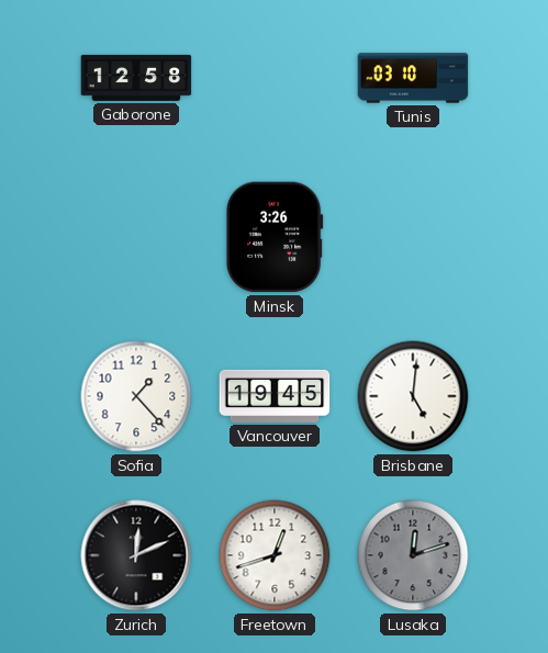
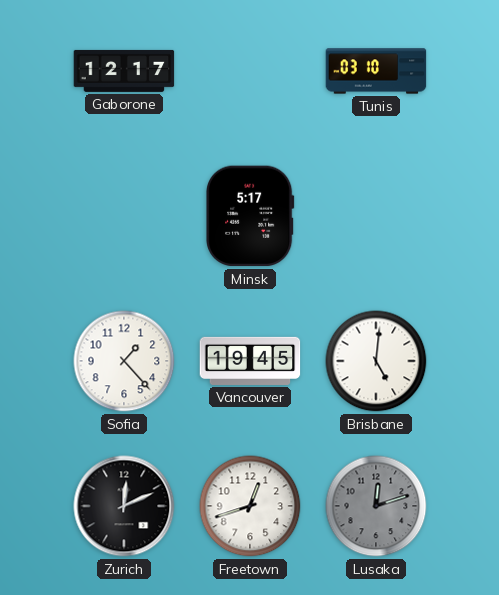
Gaborone: 12:58 -> 12:17
Minsk: 3:26 -> 5:17
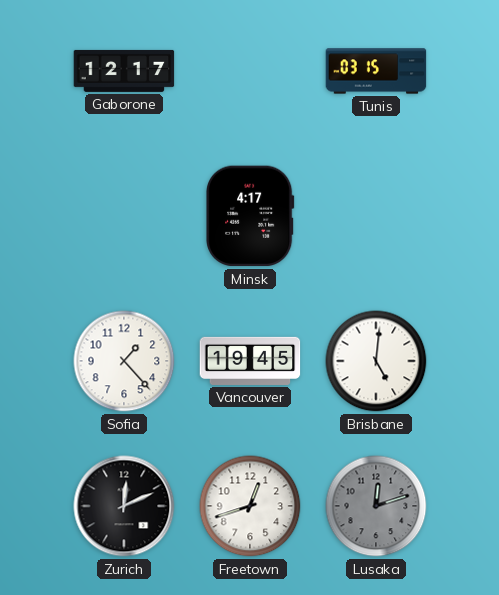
Tunis: 03:10 -> 03:15
Minsk: 5:17 -> 4:17
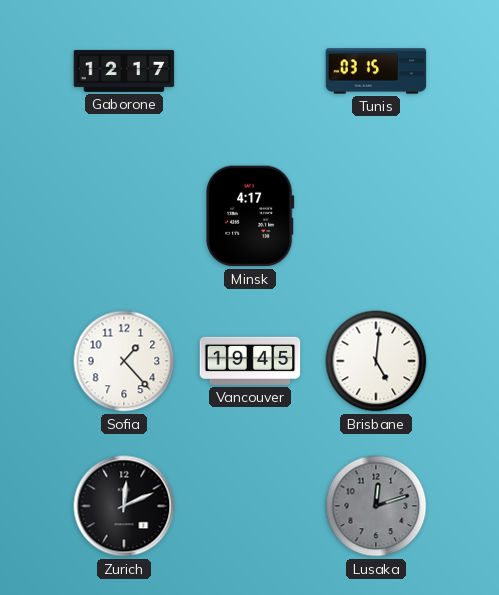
Freetown: 12:42 -> none
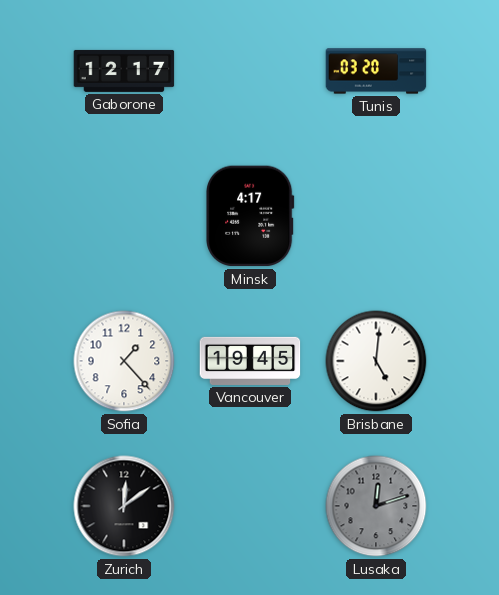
Tunis: 03:15 -> 03:20
Zurich: 12:11 -> 12:09
